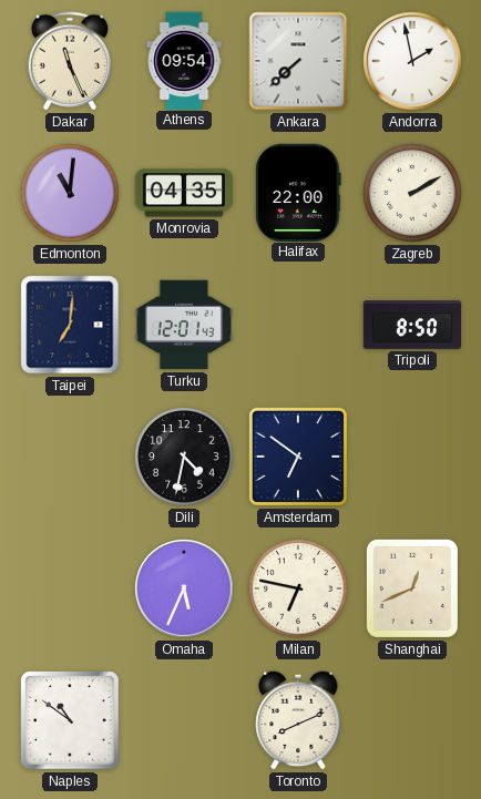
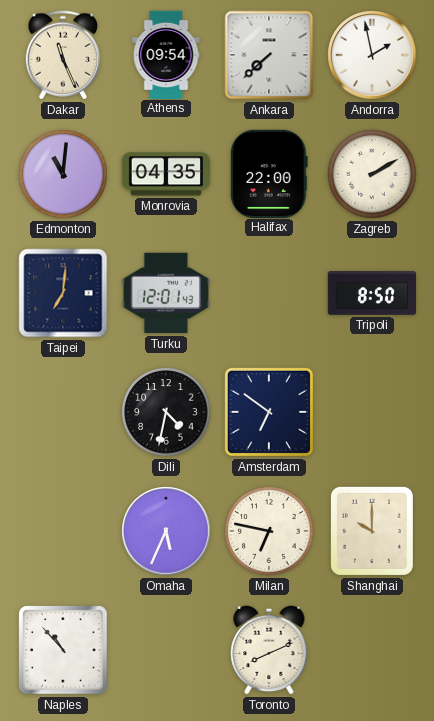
Shanghai: 12:41 -> 10:00
Naples: 10:51 -> 10:53
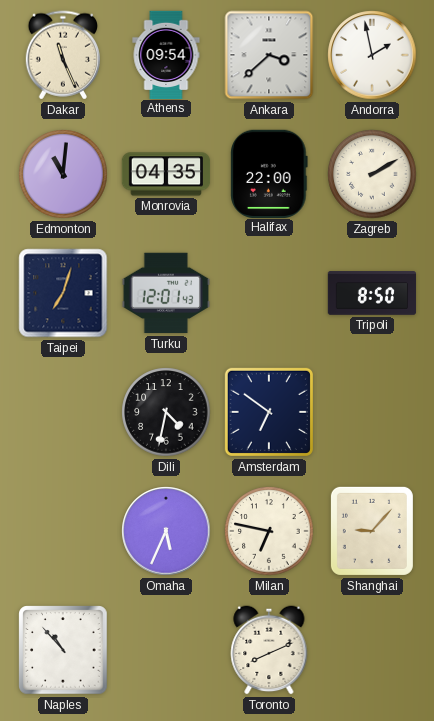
Ankara: 7:38 -> 3:38
Taipei: 7:01 -> 7:03
Shanghai: 10:00 -> 9:07
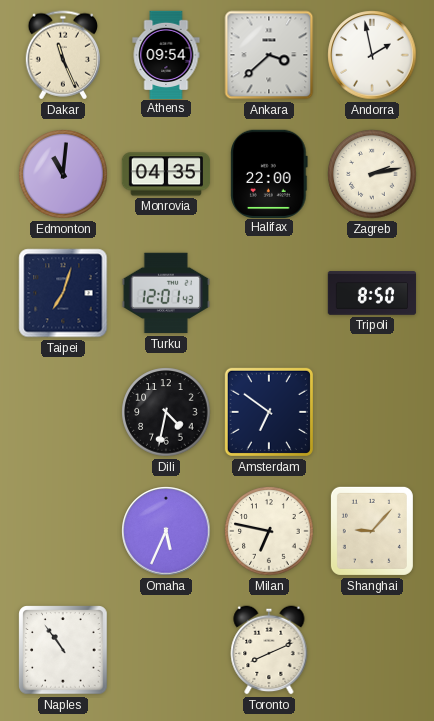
Zagreb: 2:10 -> 2:13
Naples: 10:53 -> 10:54
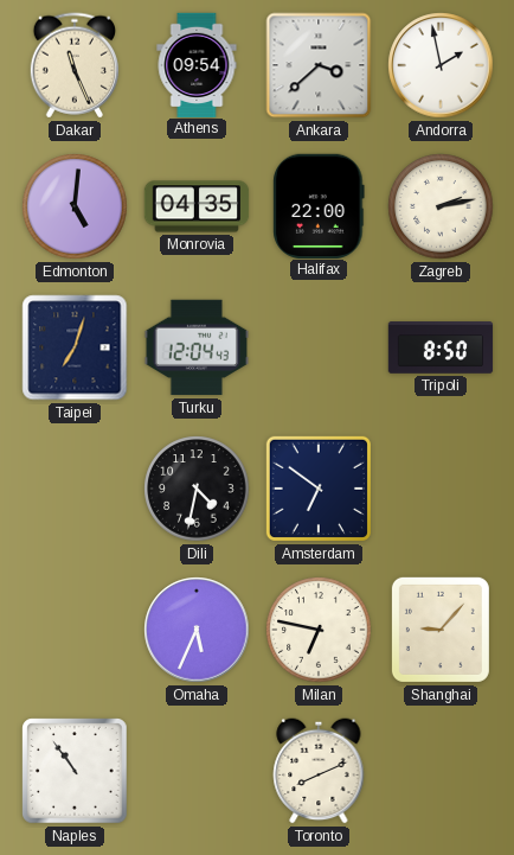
Edmonton: 11:01 -> 5:01
Turku: 12:01 -> 12:04
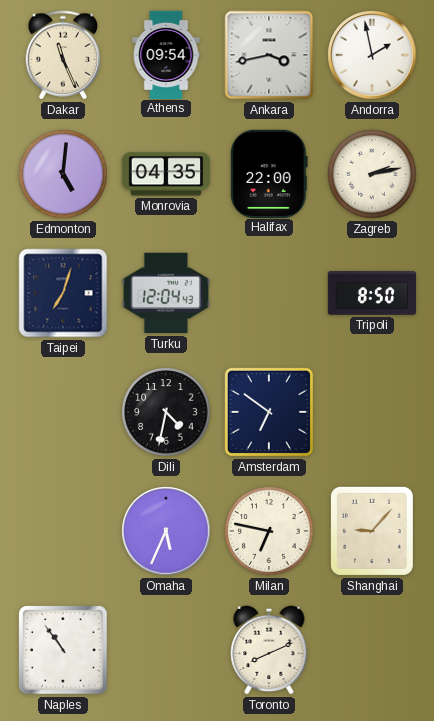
Ankara: 3:38 -> 3:43
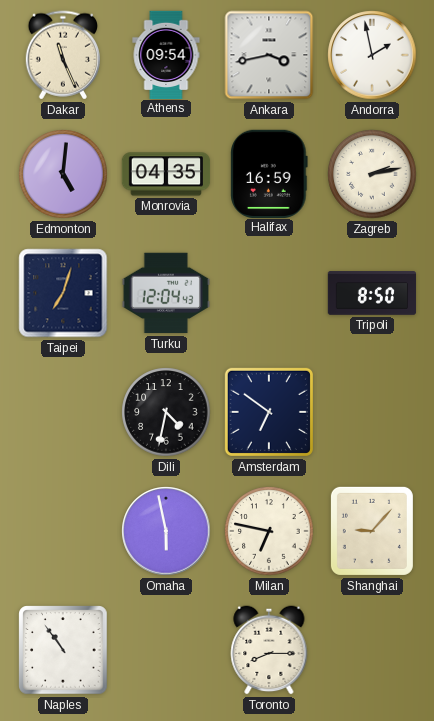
Halifax: 22:00 -> 16:59
Omaha: 5:34 -> 5:58
Toronto: 8:11 -> 8:15
